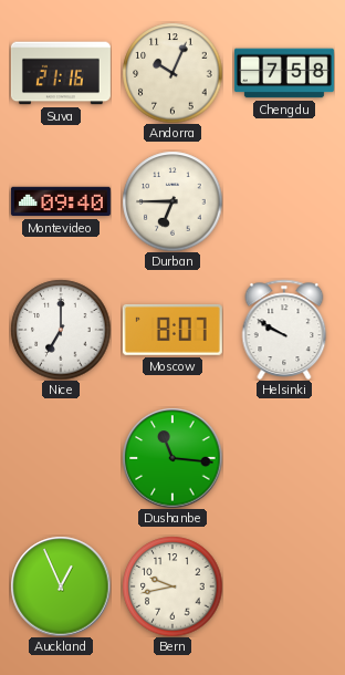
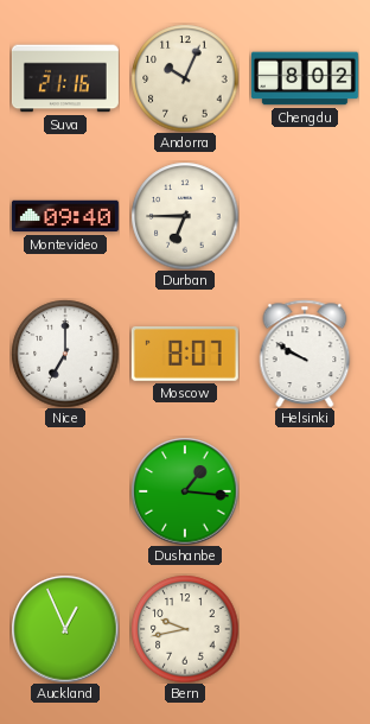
Chengdu: 7:58 -> 8:02
Dushanbe: 11:16 -> 1:16
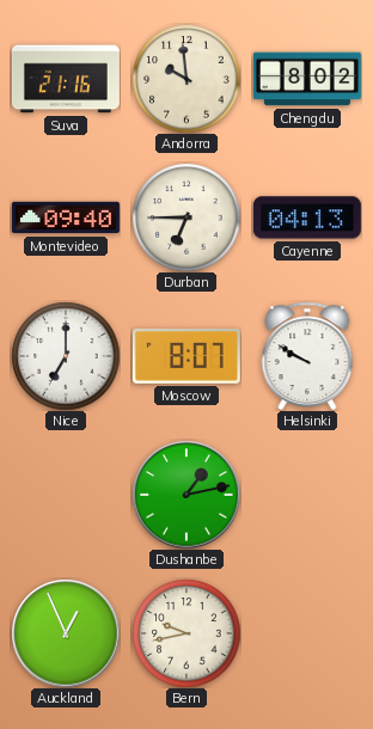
Andorra: 10:04 -> 9:59
Cayenne: none -> 04:13
Dushanbe: 1:16 -> 1:13
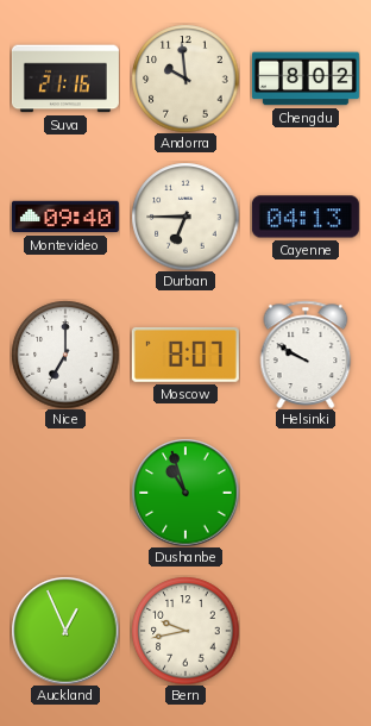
Dushanbe: 1:13 -> 10:57
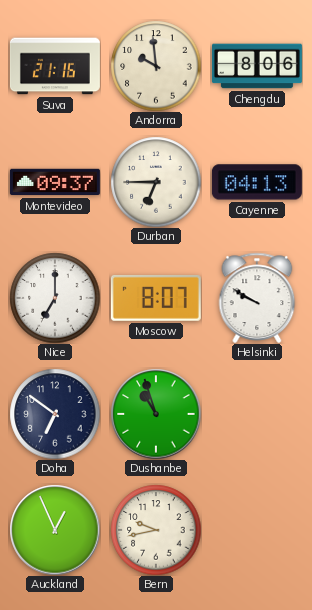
Chengdu: 8:02 -> 8:06
Montevideo: 09:40 -> 09:37
Doha: none -> 6:51
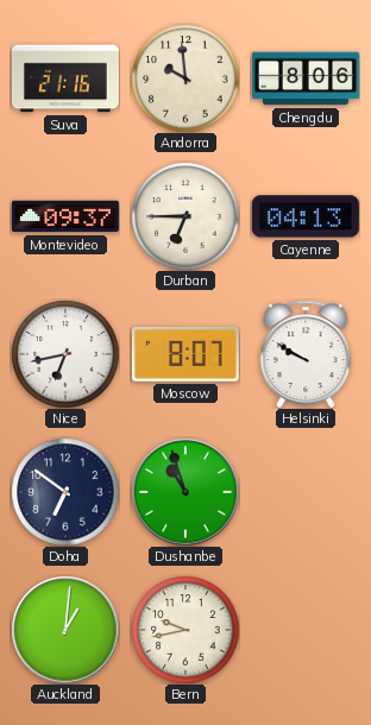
Nice: 7:00 -> 6:43
Auckland: 12:56 -> 1:01
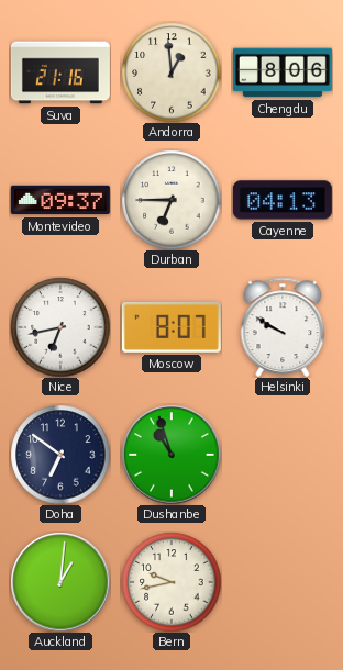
Andorra: 9:59 -> 12:59
